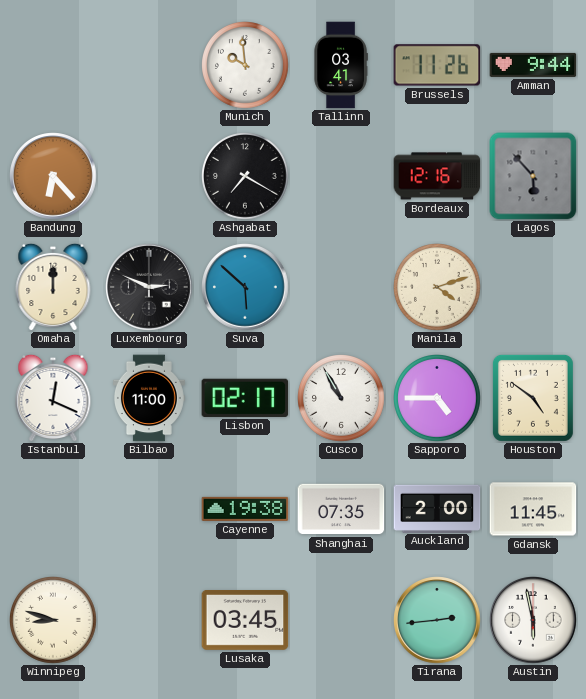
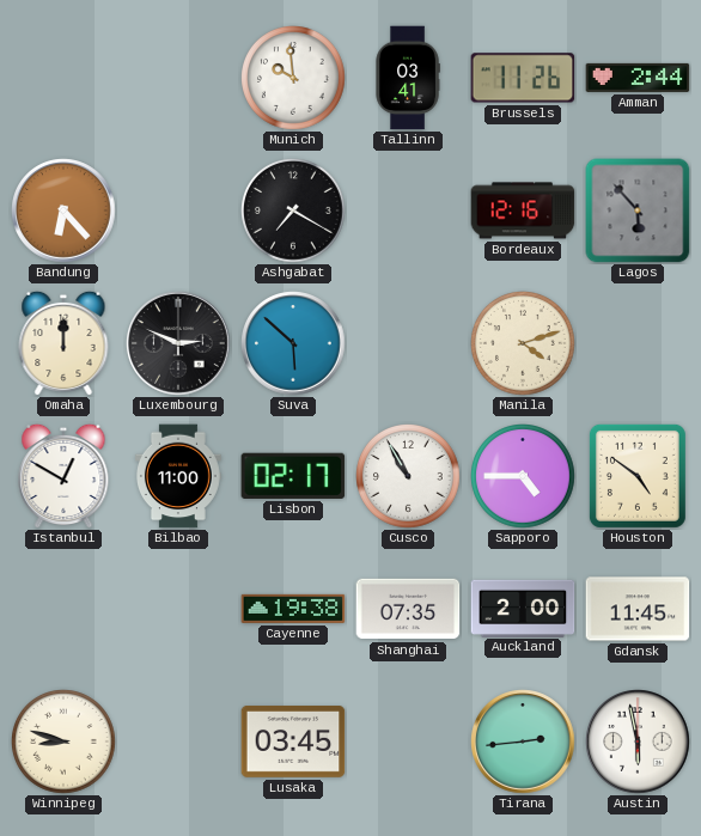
Amman: 9:44 -> 2:44
Istanbul: 12:19 -> 12:50
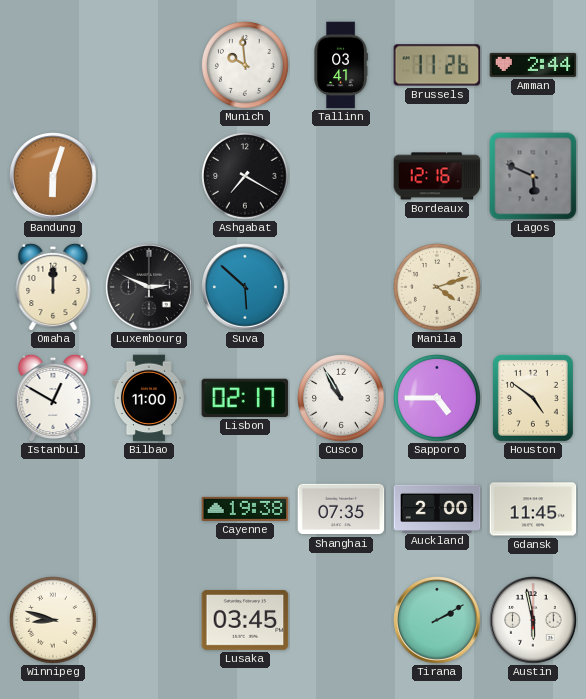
Bandung: 6:23 -> 6:03
Lagos: 5:53 -> 5:49
Tirana: 2:44 -> 2:10
